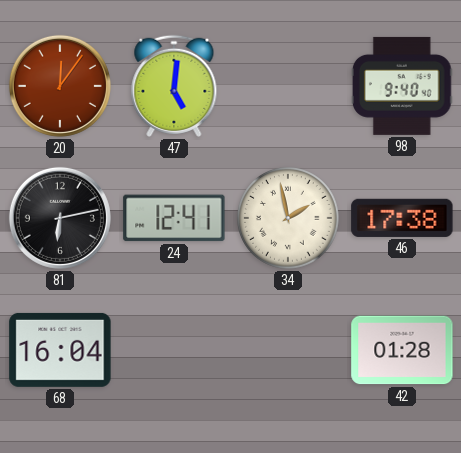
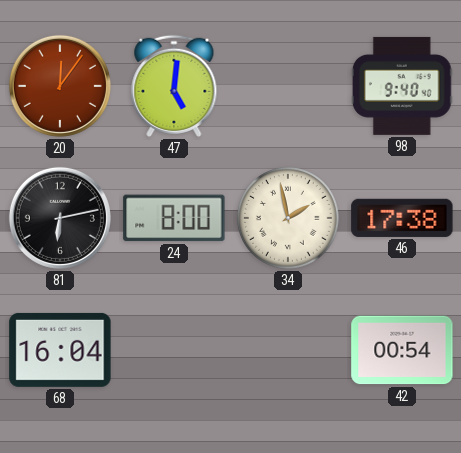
24: 12:41 -> 8:00
42: 01:28 -> 00:54
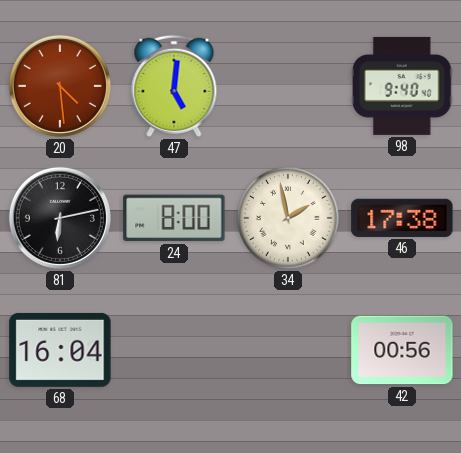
20: 12:06 -> 4:29
42: 00:54 -> 00:56
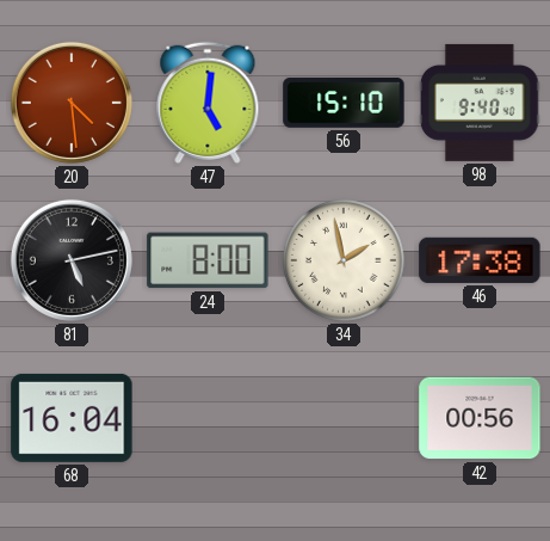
56: none -> 15:10
81: 6:13 -> 5:13
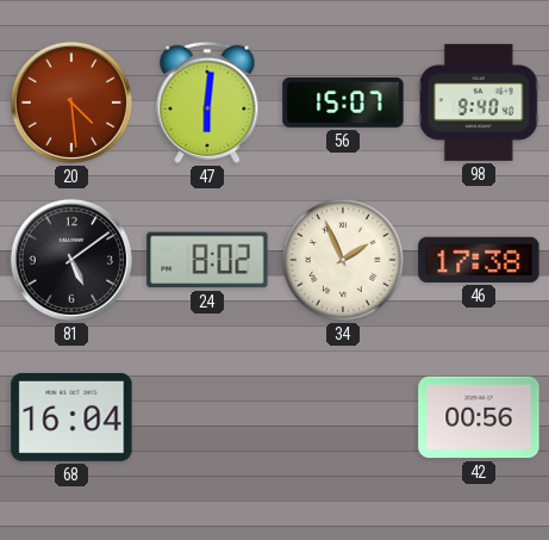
47: 5:01 -> 6:01
56: 15:10 -> 15:07
81: 5:13 -> 5:09
24: 8:00 -> 8:02
34: 1:58 -> 1:56
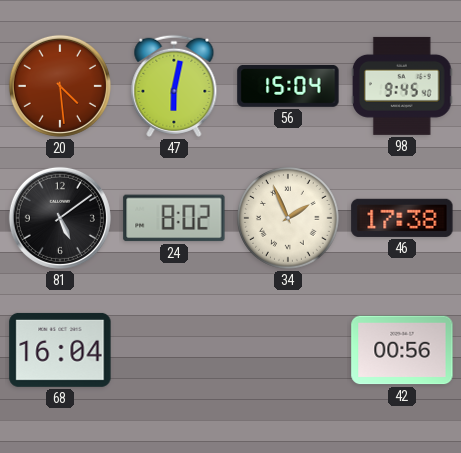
47: 6:01 -> 6:02
56: 15:07 -> 15:04
98: 9:40 -> 9:45
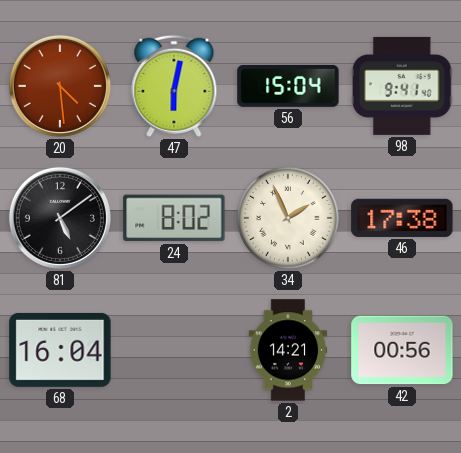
98: 9:45 -> 9:41
2: none -> 14:21
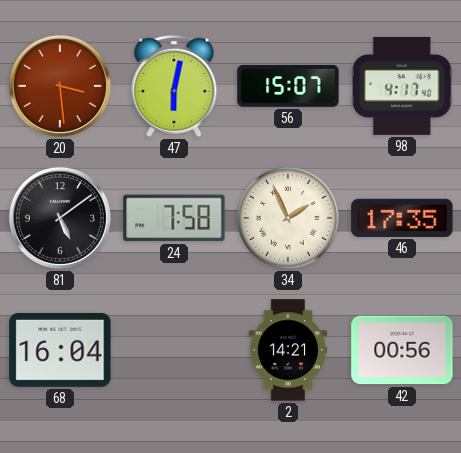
20: 4:29 -> 3:29
56: 15:04 -> 15:07
98: 9:41 -> 4:17
24: 8:02 -> 7:58
46: 17:38 -> 17:35
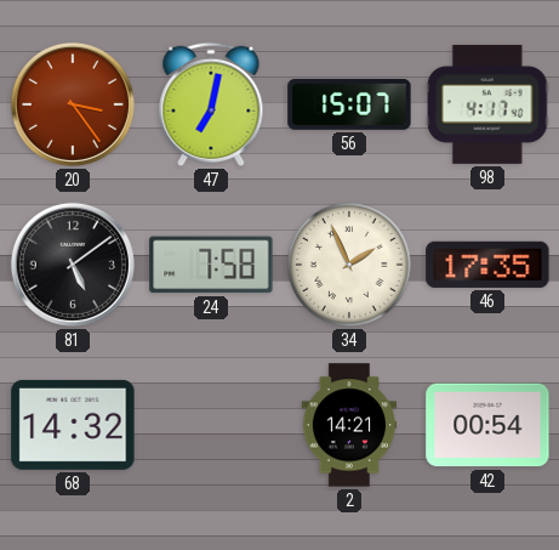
20: 3:29 -> 3:24
47: 6:02 -> 7:02
68: 16:04 -> 14:32
42: 00:56 -> 00:54
